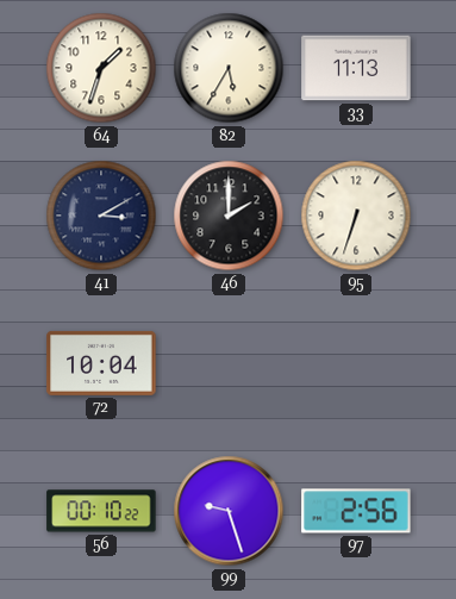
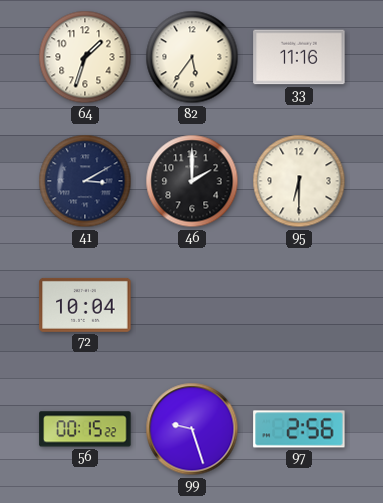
82: 5:35 -> 5:36
33: 11:13 -> 11:16
95: 6:33 -> 6:30
56: 00:10 -> 00:15
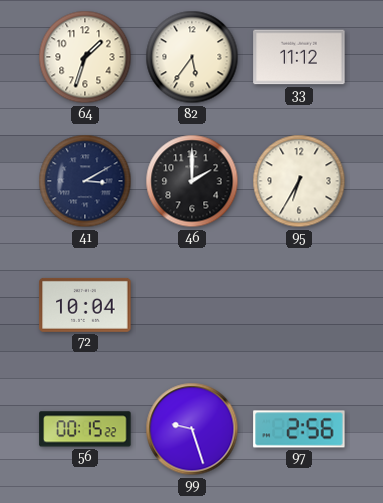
33: 11:16 -> 11:12
95: 6:30 -> 6:35
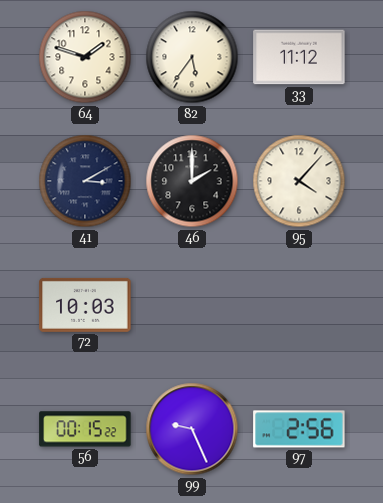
64: 1:33 -> 1:48
95: 6:35 -> 4:07
72: 10:04 -> 10:03
99: 9:27 -> 9:26
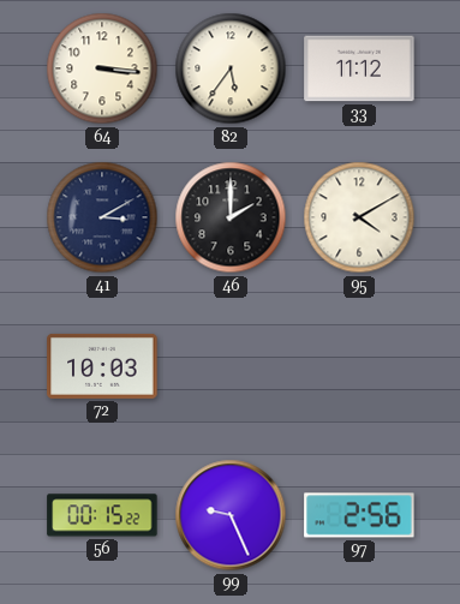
64: 1:48 -> 3:16
95: 4:07 -> 4:10
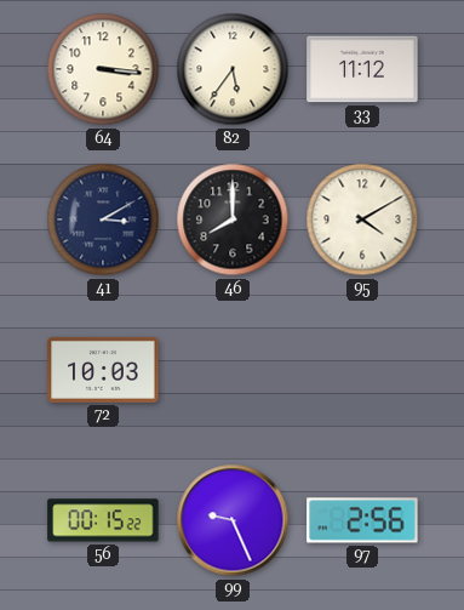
46: 2:00 -> 8:00
